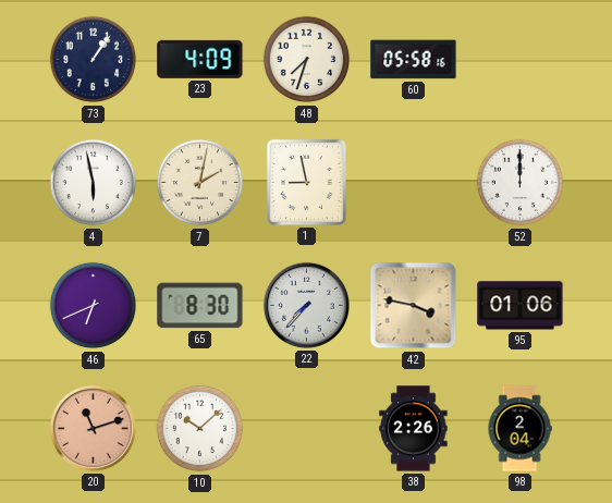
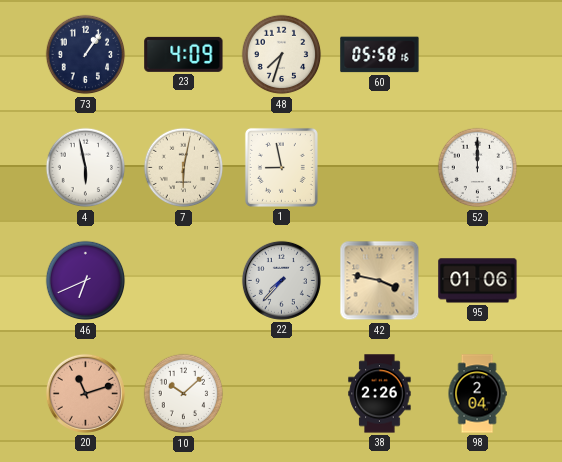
7: 2:02 -> 6:02
65: 8:30 -> none
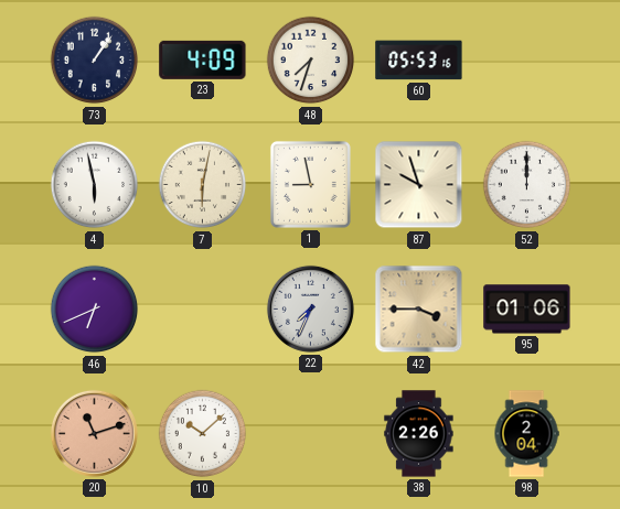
60: 05:58 -> 05:53
87: none -> 9:57
22: 7:37 -> 7:34
42: 3:47 -> 3:45
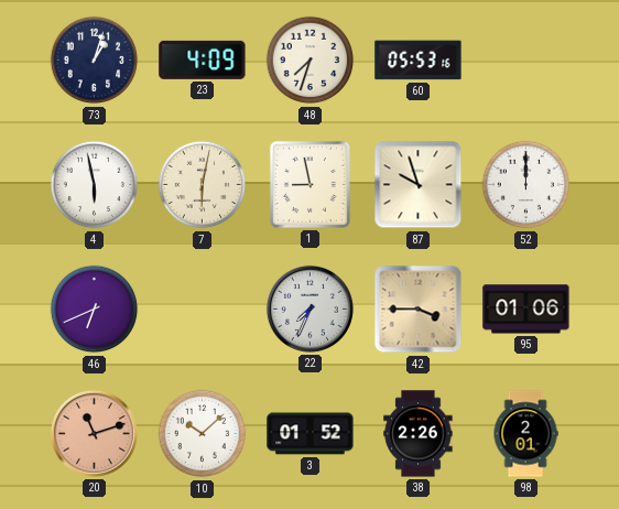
73: 1:06 -> 1:03
3: none -> 01:52
98: 2:04 -> 2:01
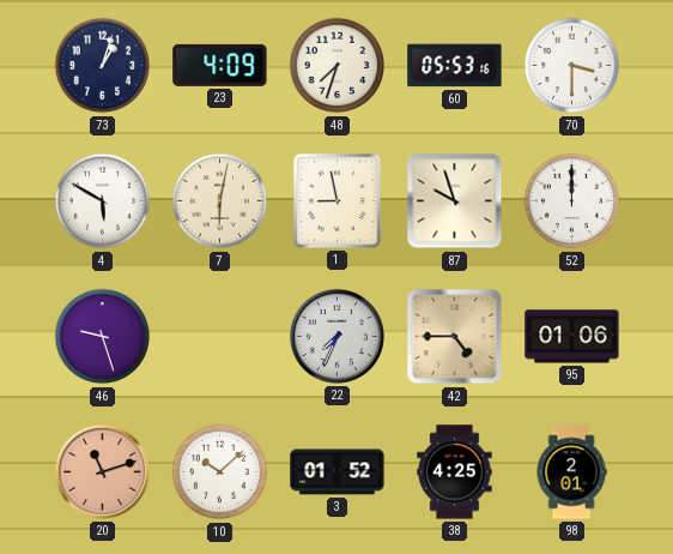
70: none -> 3:30
4: 5:58 -> 5:50
46: 6:41 -> 9:27
42: 3:45 -> 4:45
38: 2:26 -> 4:25
